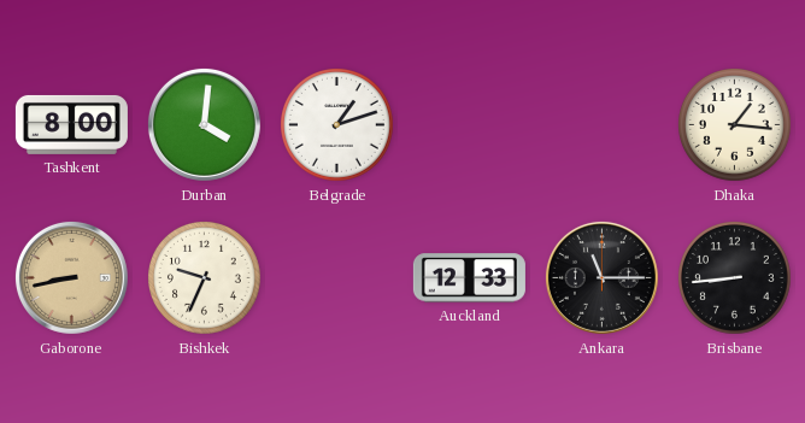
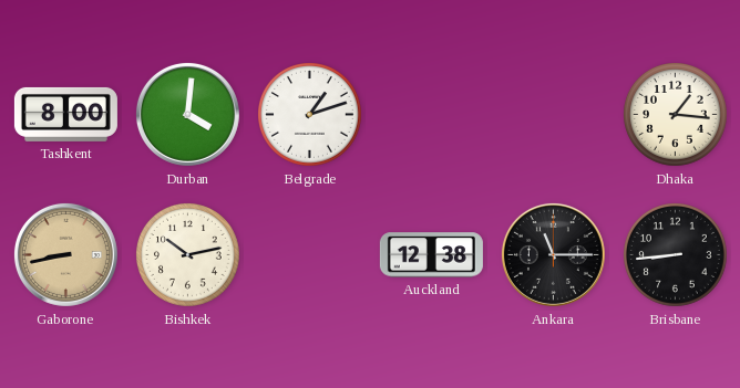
Bishkek: 9:34 -> 10:13
Auckland: 12:33 -> 12:38
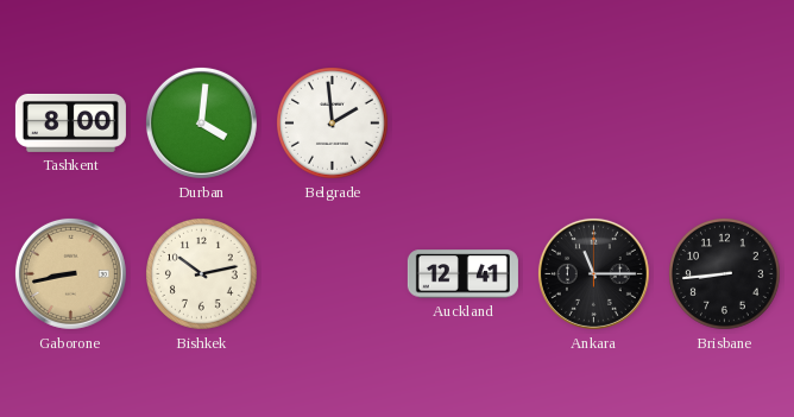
Belgrade: 1:12 -> 1:59
Dhaka: 1:16 -> none
Auckland: 12:38 -> 12:41
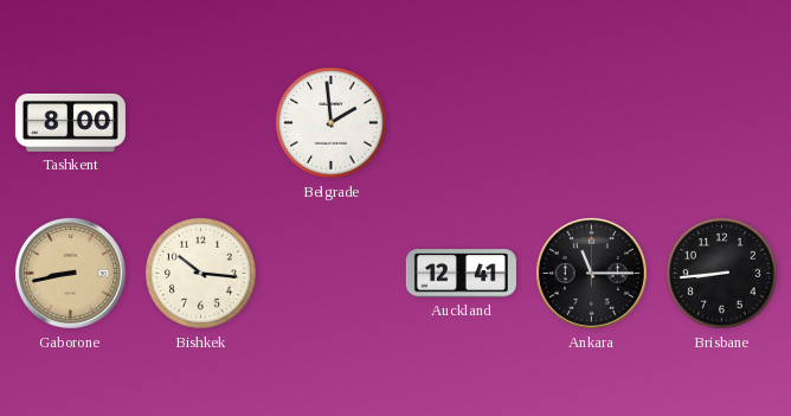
Durban: 4:01 -> none
Bishkek: 10:13 -> 10:16
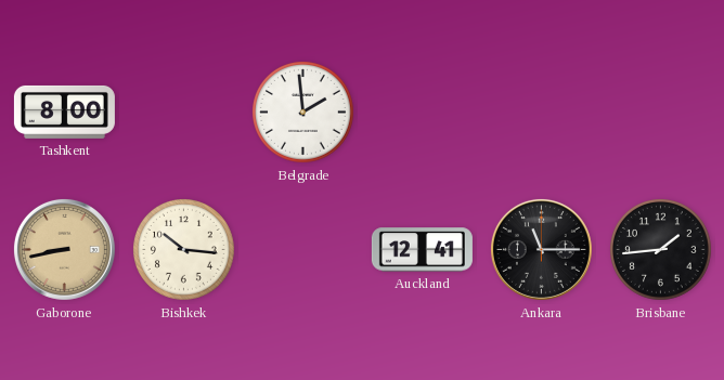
Brisbane: 8:44 -> 1:44
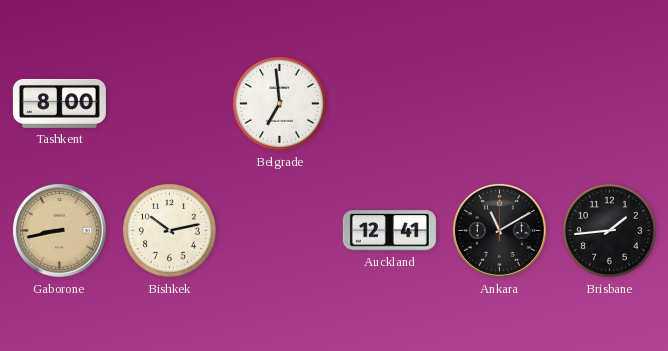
Belgrade: 1:59 -> 6:59
Bishkek: 10:16 -> 10:13
Ankara: 11:15 -> 11:10
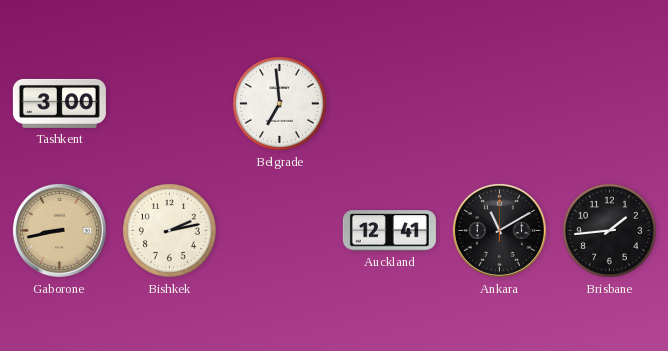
Tashkent: 8:00 -> 3:00
Bishkek: 10:13 -> 2:13
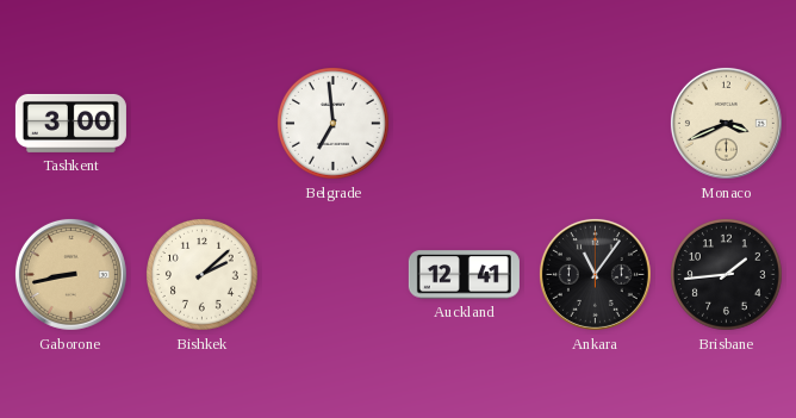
Monaco: none -> 3:41
Bishkek: 2:13 -> 2:08
Ankara: 11:10 -> 11:06
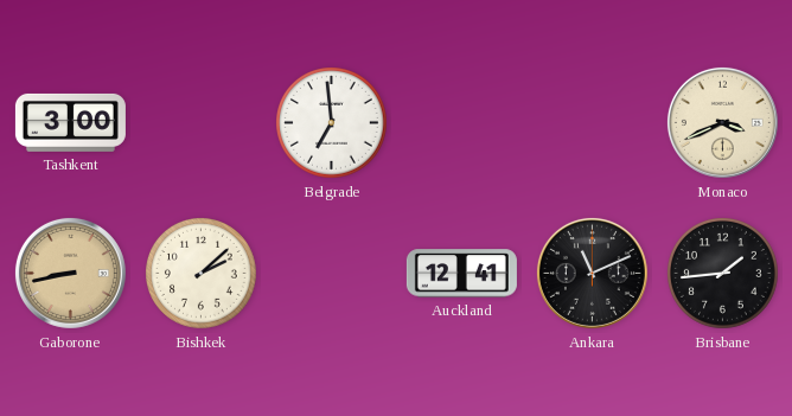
Ankara: 11:06 -> 11:11
